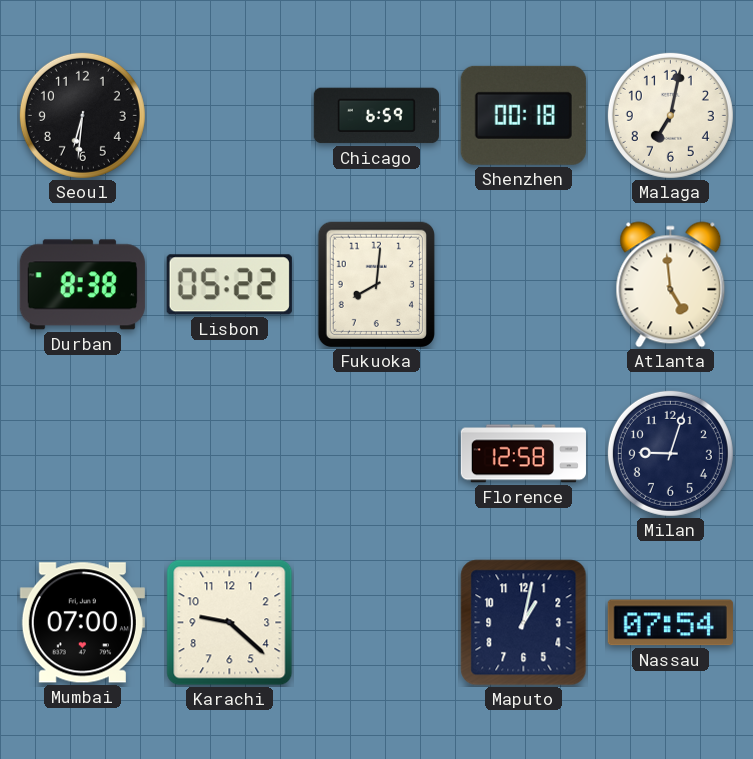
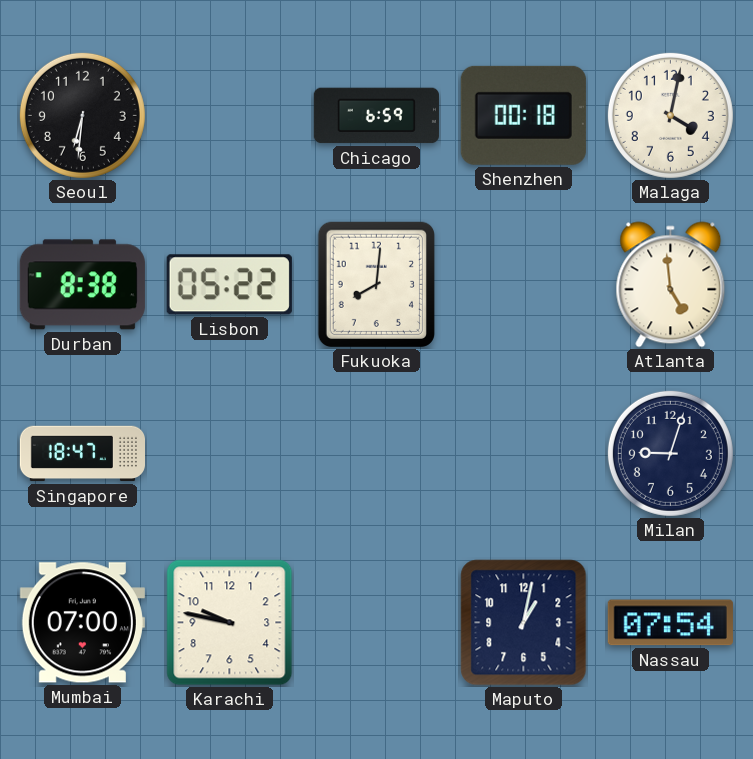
Malaga: 7:02 -> 4:02
Singapore: none -> 18:47
Florence: 12:58 -> none
Karachi: 9:22 -> 9:47
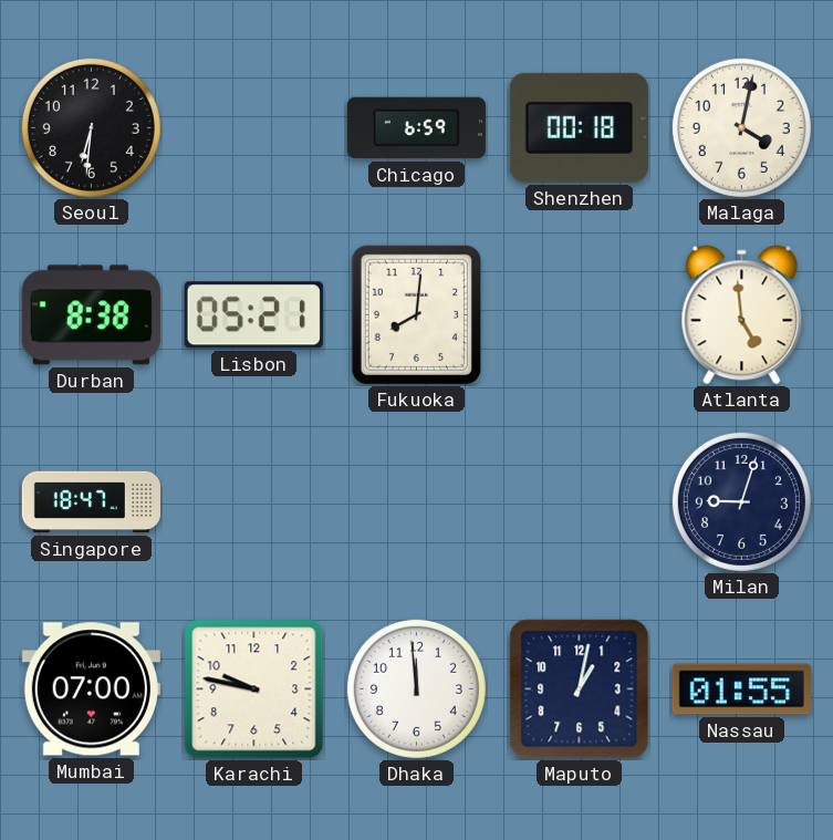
Lisbon: 05:22 -> 05:21
Dhaka: none -> 11:59
Nassau: 07:54 -> 01:55
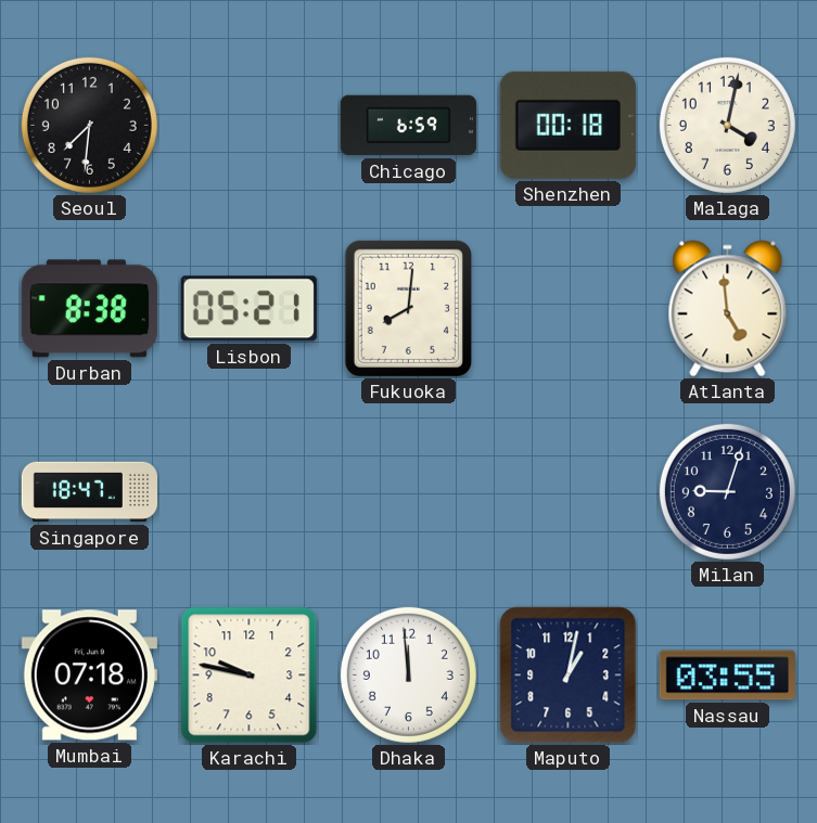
Seoul: 6:31 -> 7:31
Mumbai: 07:00 -> 07:18
Nassau: 01:55 -> 03:55
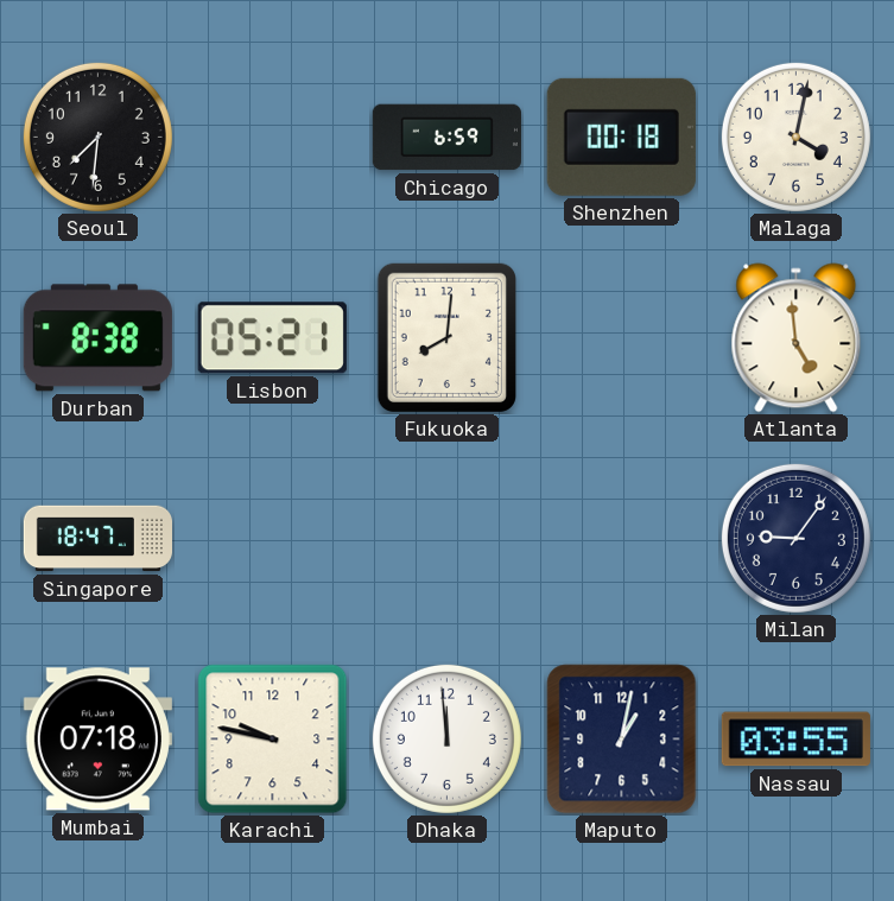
Milan: 9:03 -> 9:06
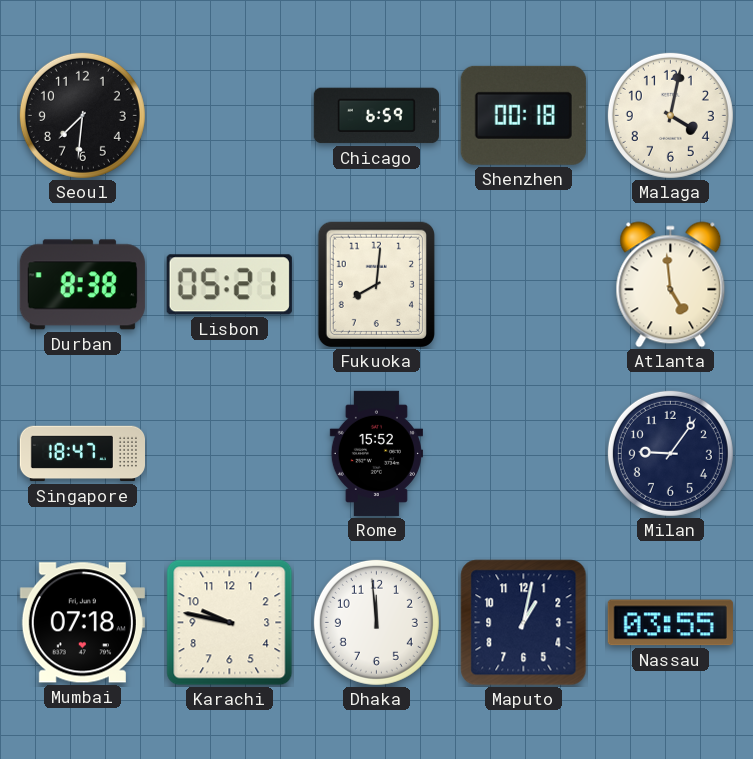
Rome: none -> 15:52
